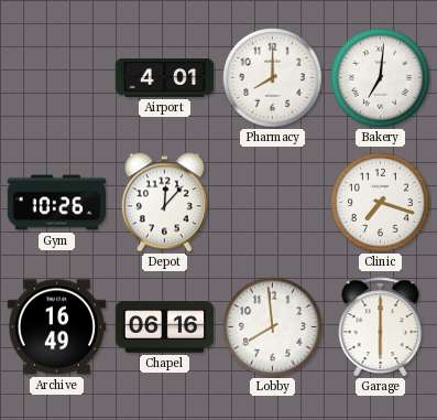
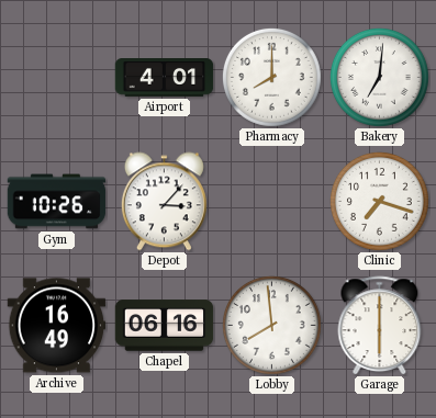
Depot: 12:07 -> 3:07
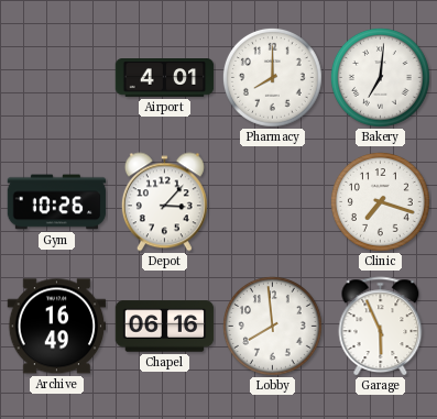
Garage: 6:00 -> 5:56
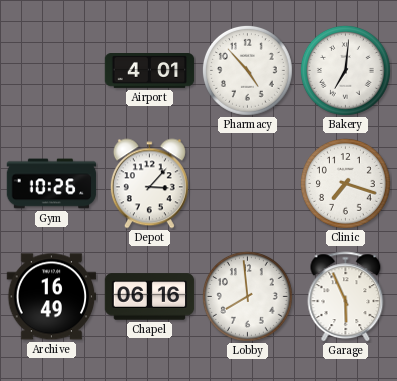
Pharmacy: 8:00 -> 4:53
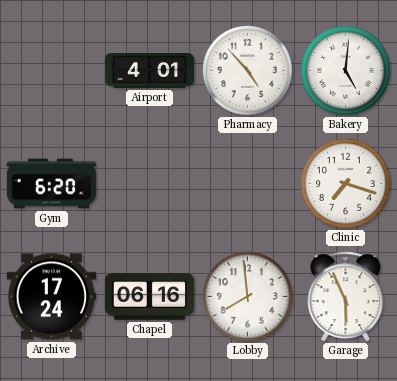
Bakery: 7:01 -> 5:01
Gym: 10:26 -> 6:20
Depot: 3:07 -> none
Archive: 16:49 -> 17:24
